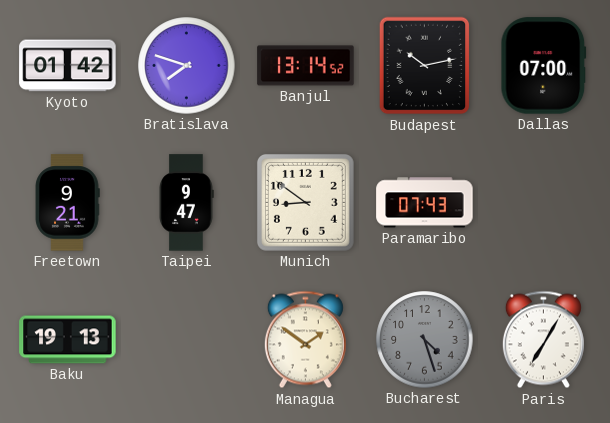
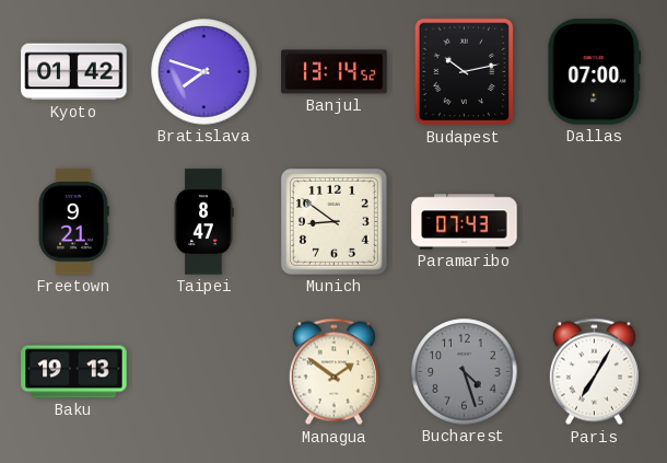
Taipei: 9:47 -> 8:47
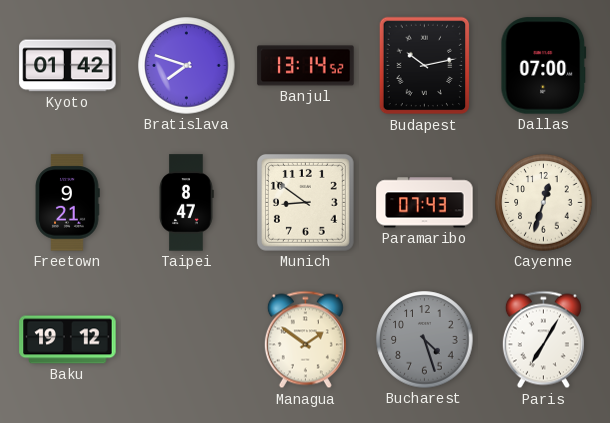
Cayenne: none -> 12:33
Baku: 19:13 -> 19:12
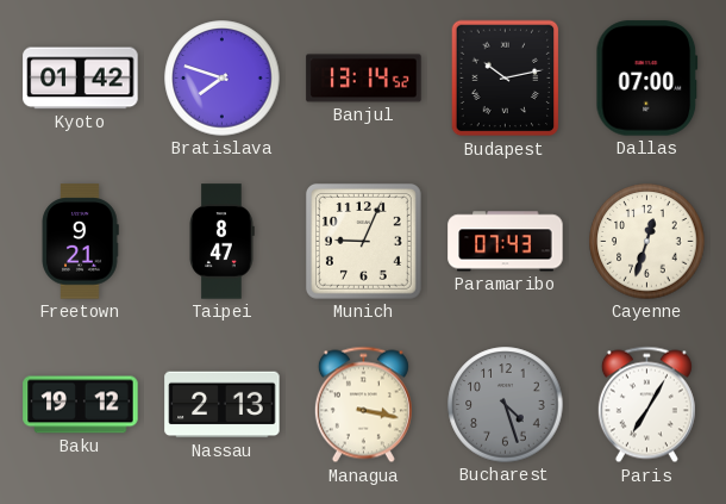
Munich: 8:51 -> 9:04
Nassau: none -> 2:13
Managua: 1:51 -> 3:17
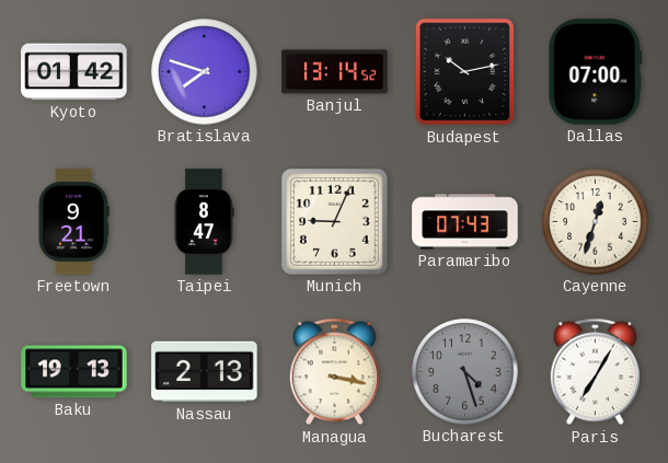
Baku: 19:12 -> 19:13
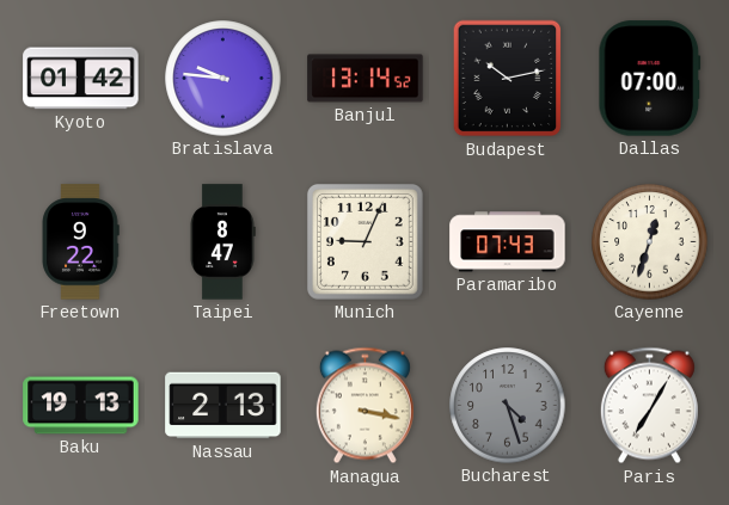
Bratislava: 7:48 -> 9:46
Freetown: 9:21 -> 9:22
